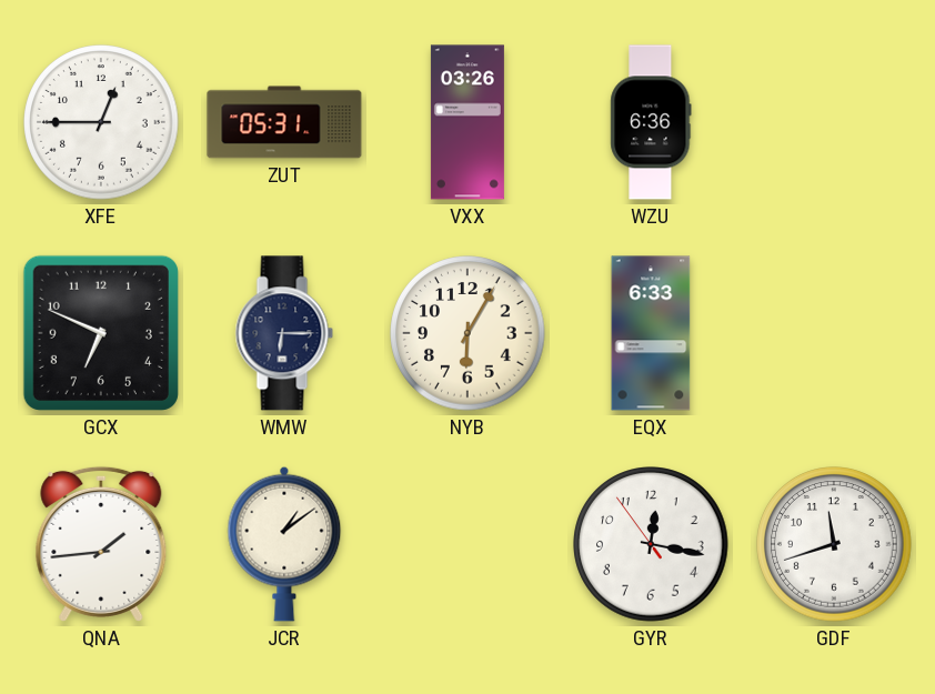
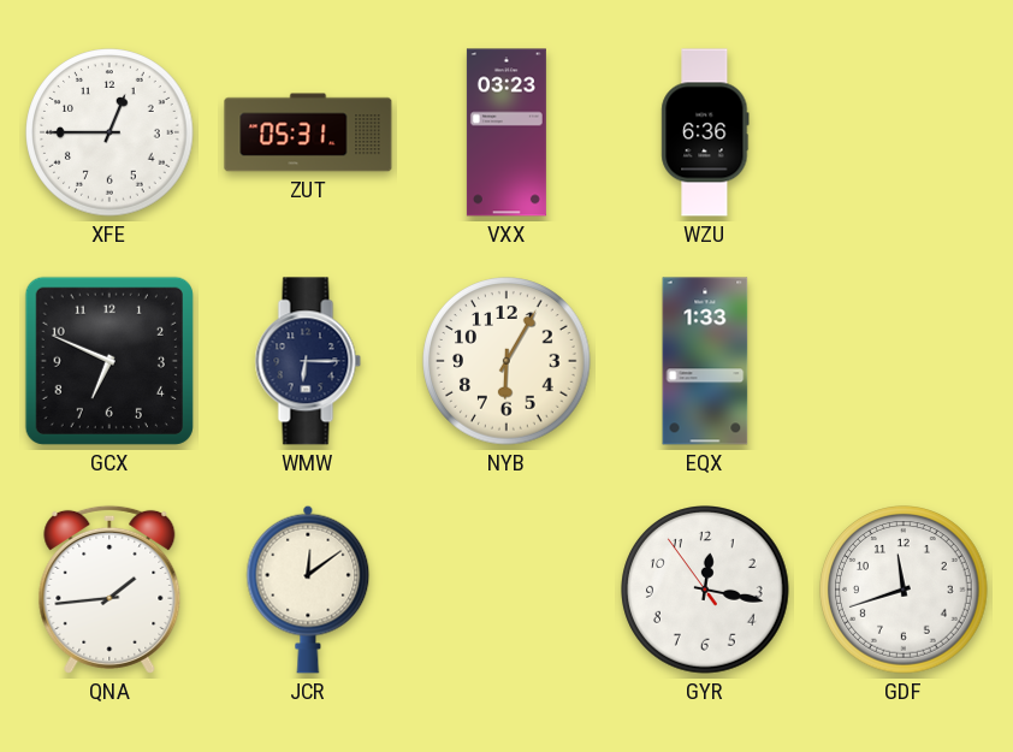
VXX: 03:26 -> 03:23
EQX: 6:33 -> 1:33
JCR: 1:09 -> 12:09
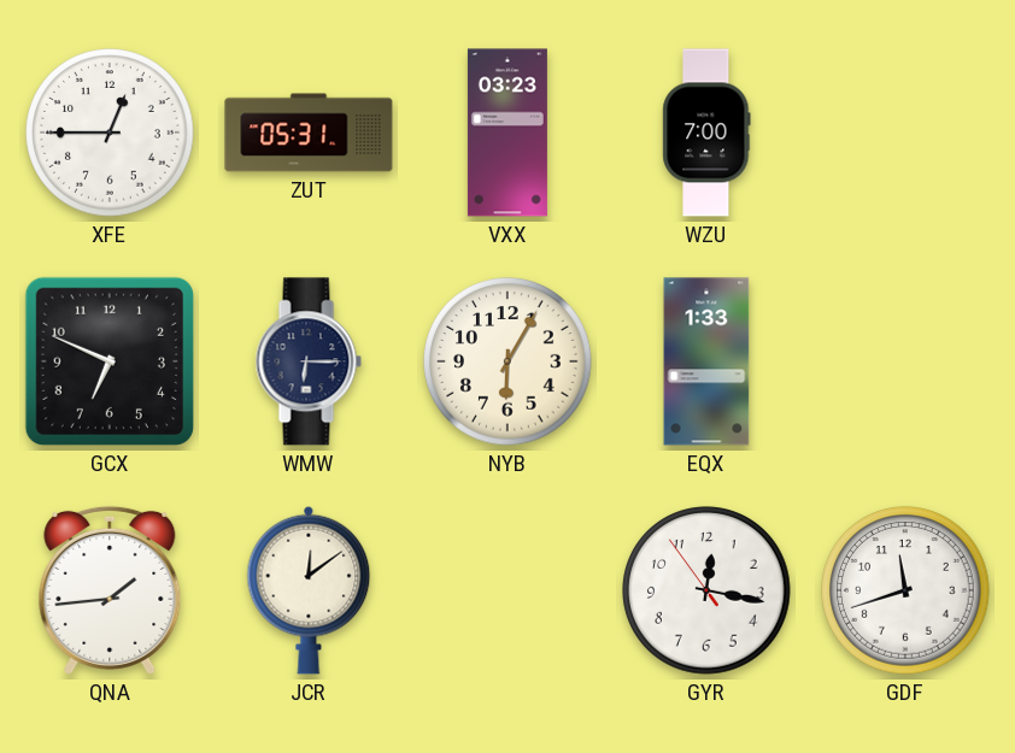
WZU: 6:36 -> 7:00
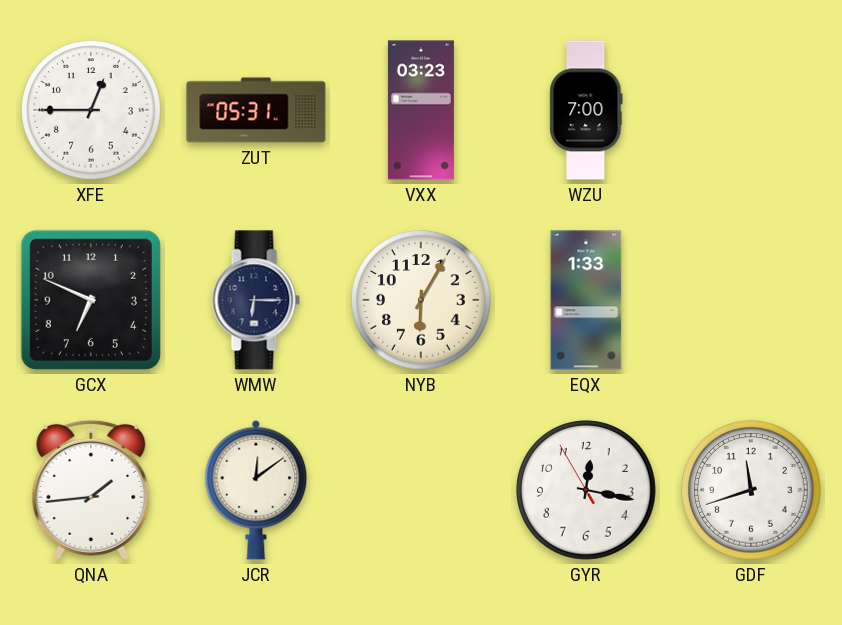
GYR: 12:16:54 -> 12:16:55
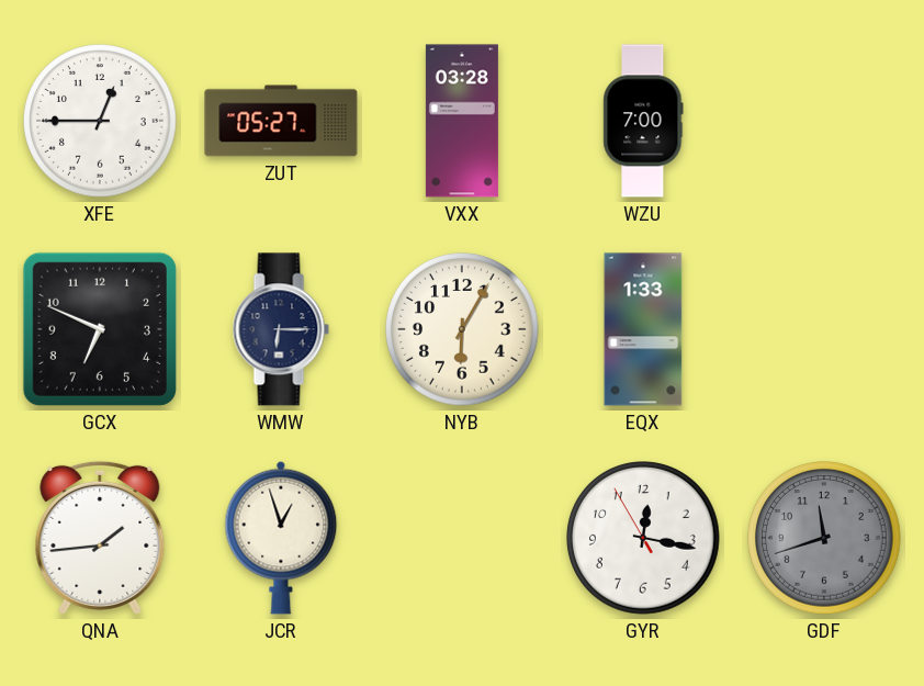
ZUT: 05:31 -> 05:27
VXX: 03:23 -> 03:28
JCR: 12:09 -> 12:57
GDF dial: white -> grey
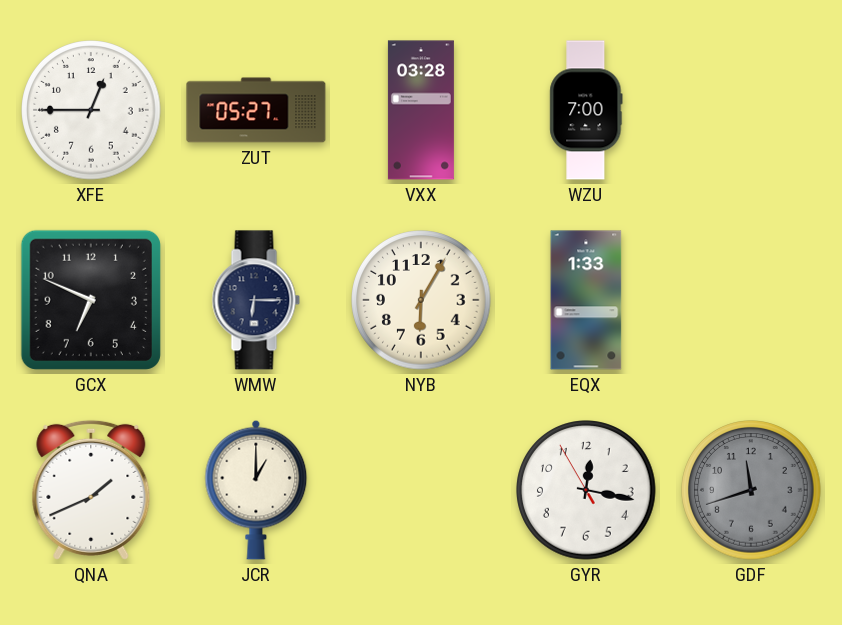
QNA: 1:44 -> 1:41
JCR: 12:57 -> 1:00
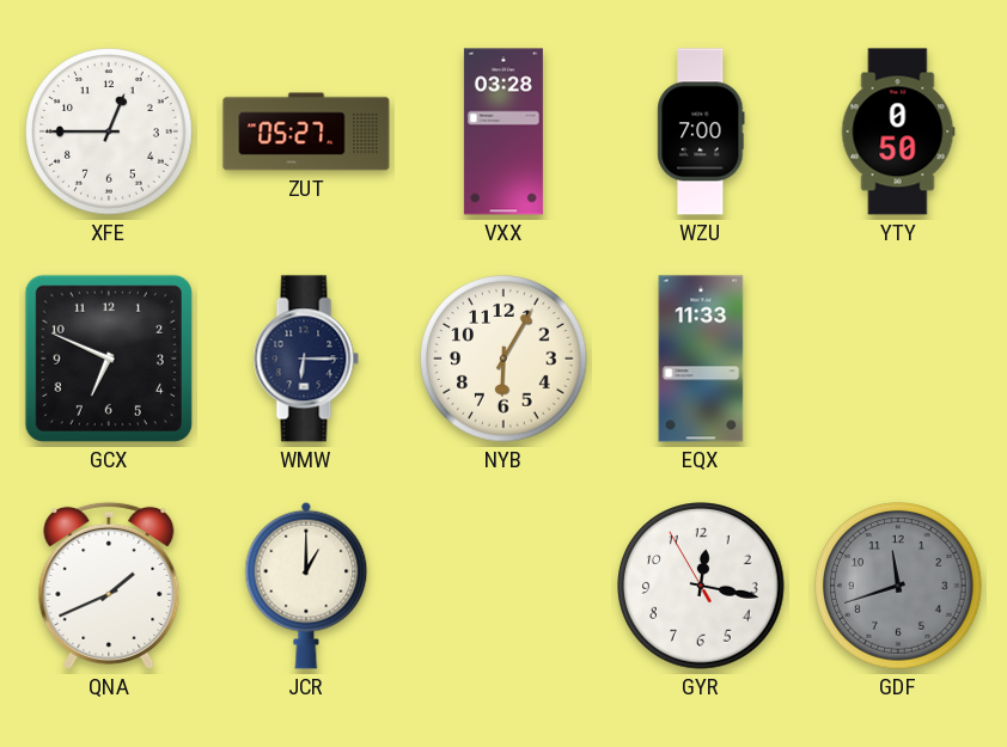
YTY: none -> 0:50
EQX: 1:33 -> 11:33
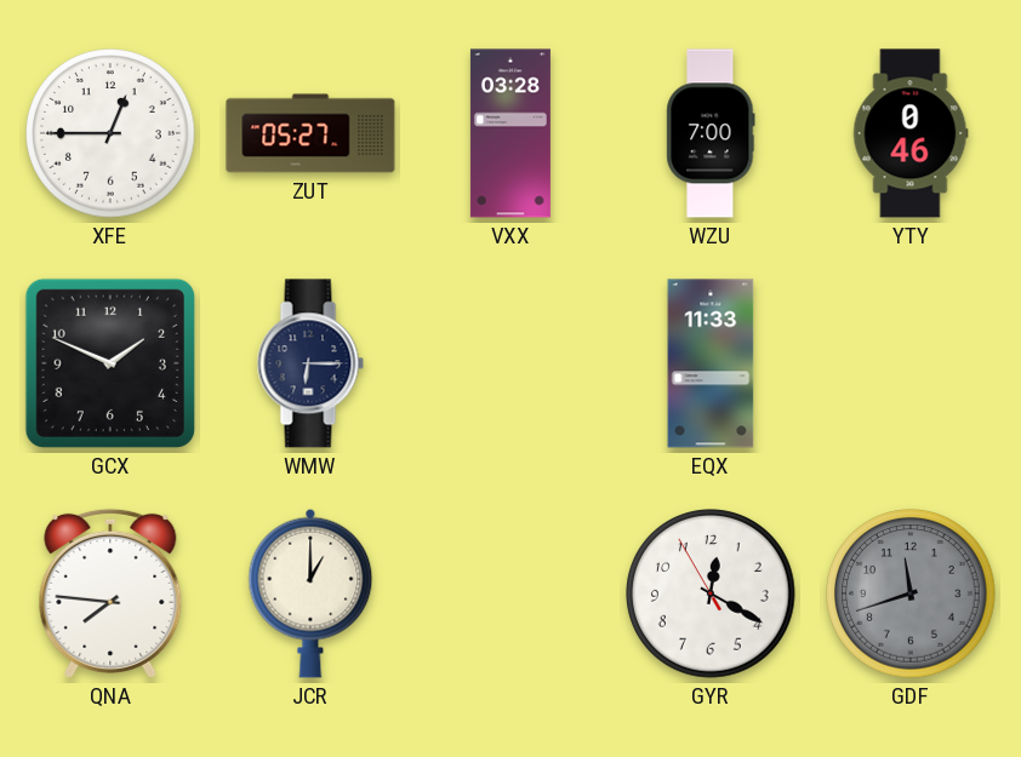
YTY: 0:50 -> 0:46
GCX: 6:49 -> 1:49
NYB: 6:05 -> none
QNA: 1:41 -> 7:46
GYR: 12:16 -> 12:19
